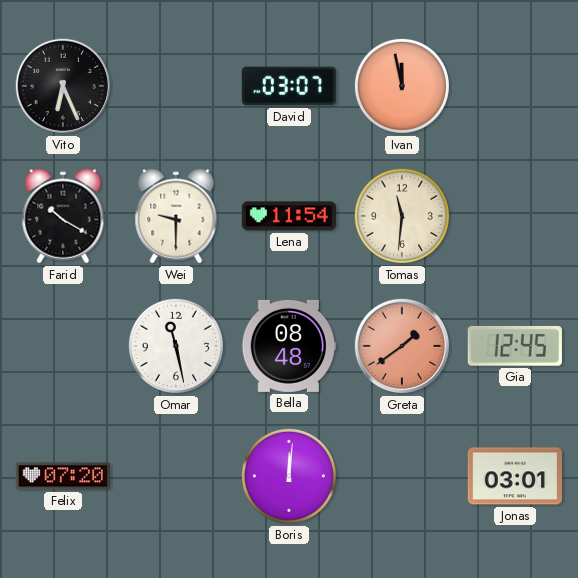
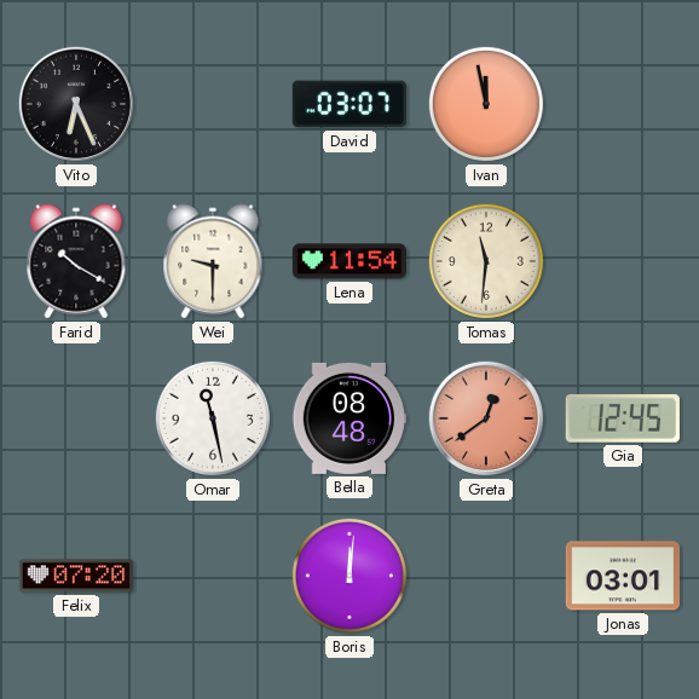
Greta: 1:39 -> 12:39
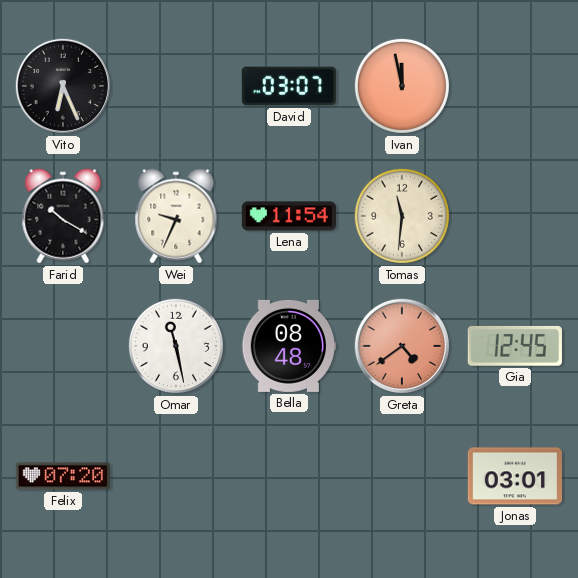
Wei: 9:30 -> 9:34
Greta: 12:39 -> 4:39
Boris: 12:01 -> none
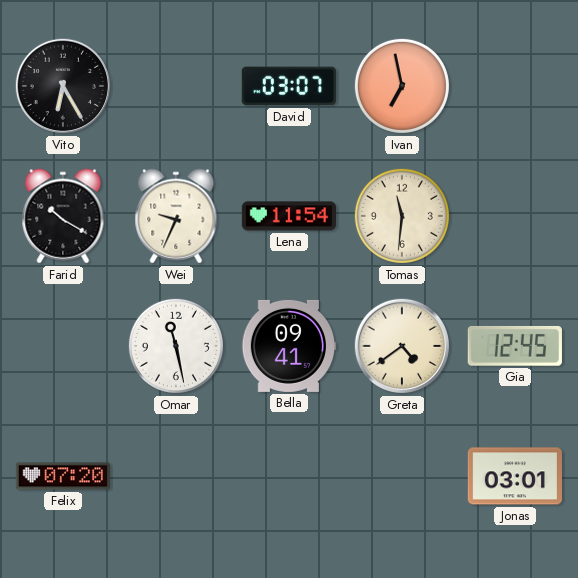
Vito: 6:26 -> 6:25
Ivan: 11:58 -> 6:58
Bella: 08:48 -> 09:41
Greta dial: salmon -> cream
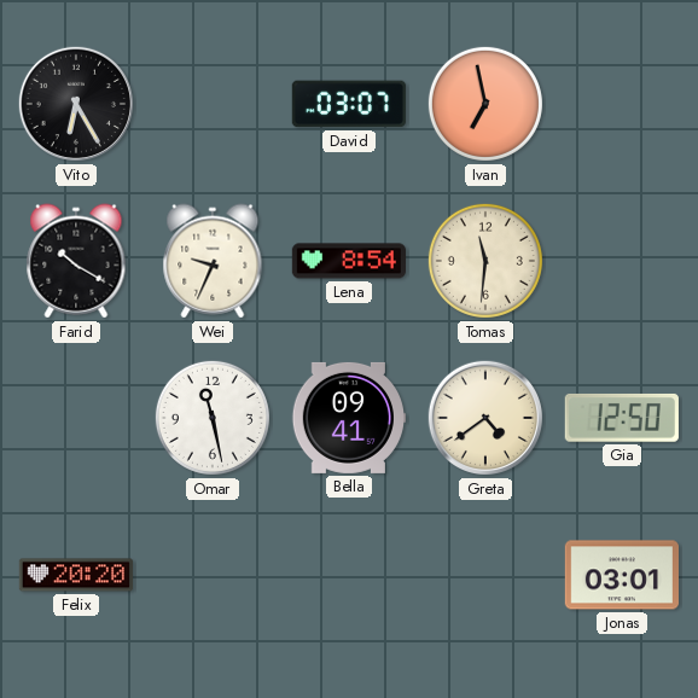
Lena: 11:54 -> 8:54
Gia: 12:45 -> 12:50
Felix: 07:20 -> 20:20
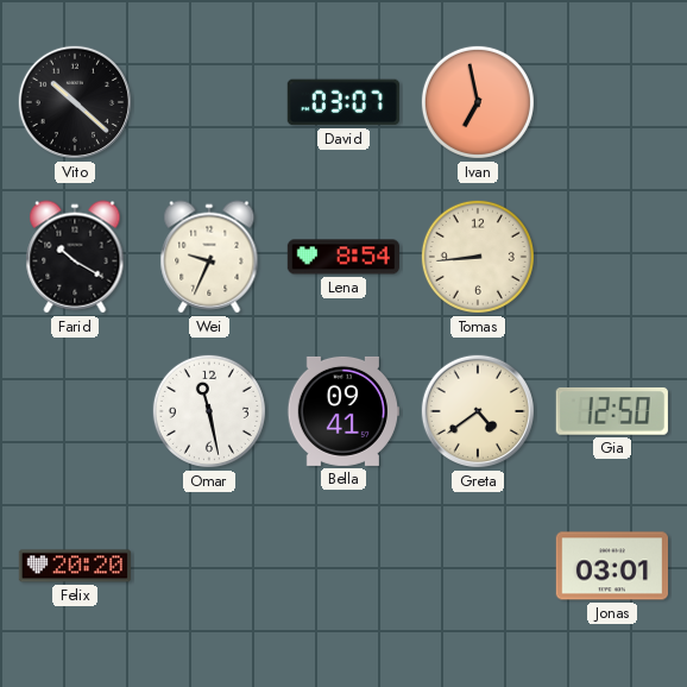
Vito: 6:25 -> 10:22
Tomas: 11:31 -> 8:44
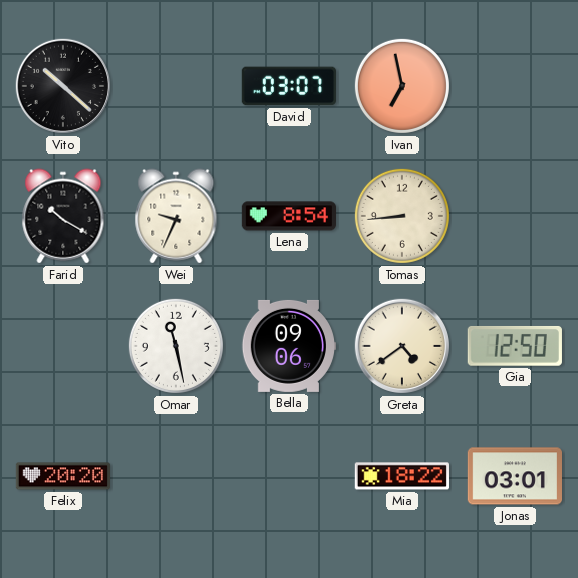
Bella: 09:41 -> 09:06
Mia: none -> 18:22
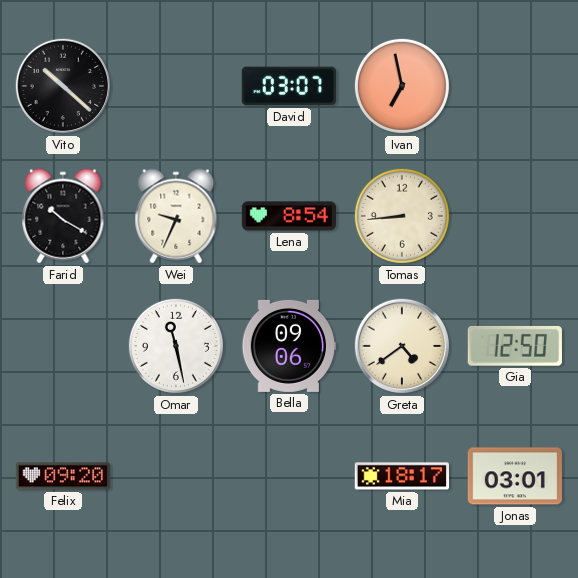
Felix: 20:20 -> 09:20
Mia: 18:22 -> 18:17
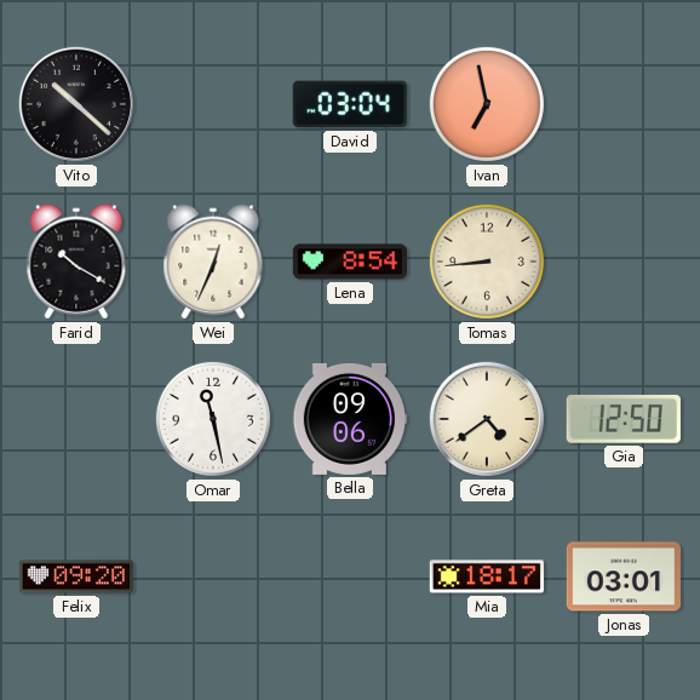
David: 03:07 -> 03:04
Wei: 9:34 -> 12:34
